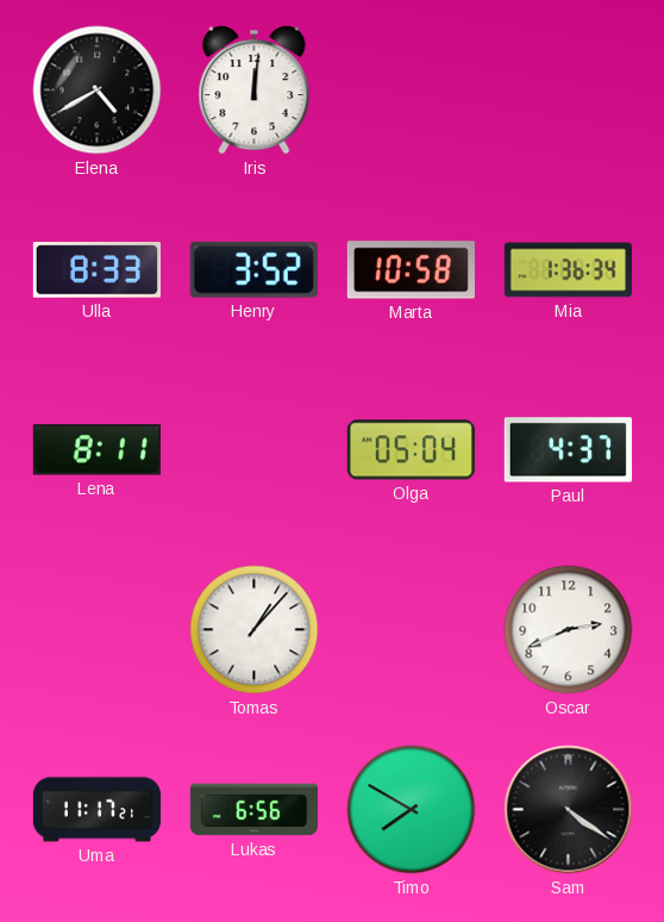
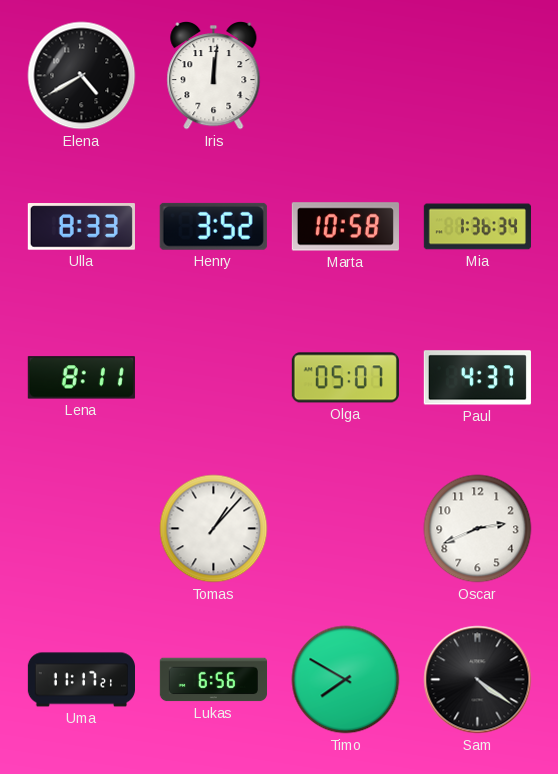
Olga: 05:04 -> 05:07
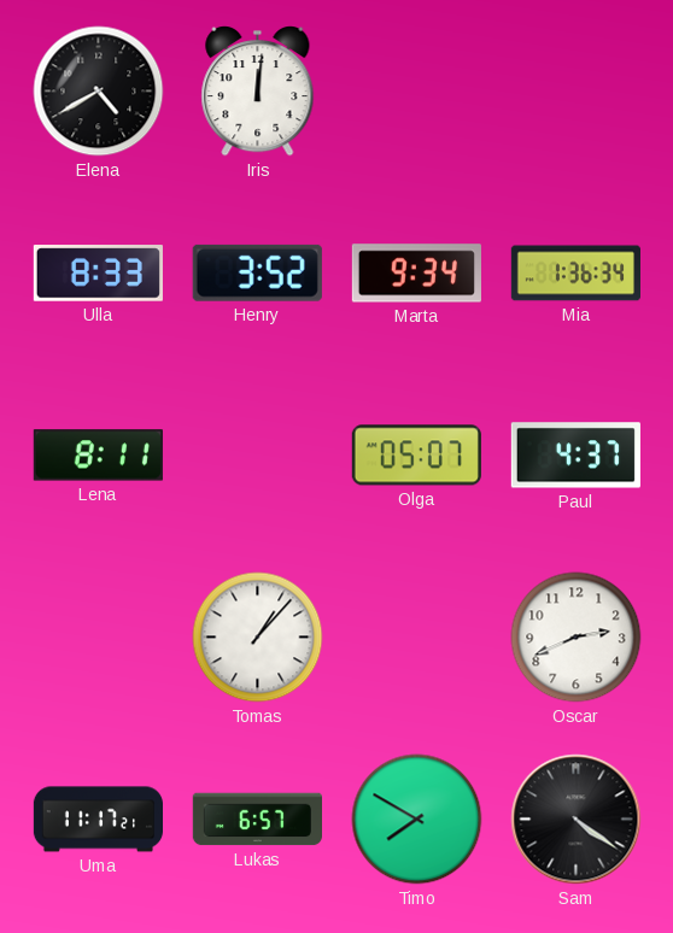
Marta: 10:58 -> 9:34
Lukas: 6:56 -> 6:57
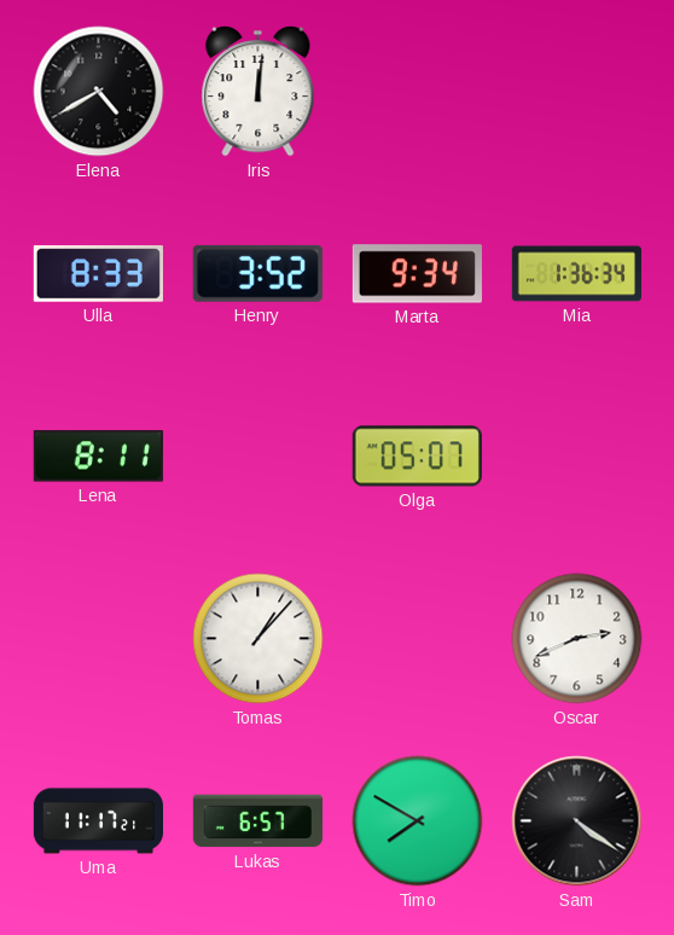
Paul: 4:37 -> none
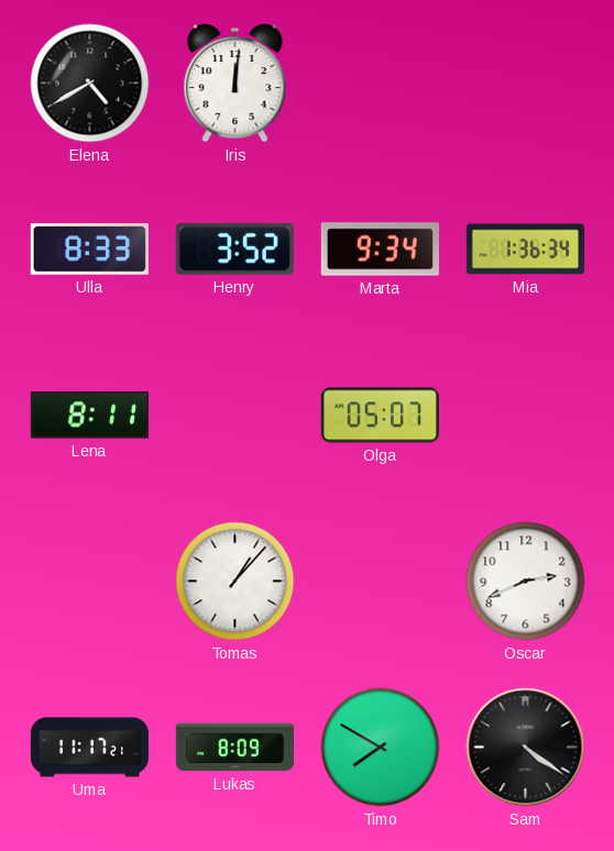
Lukas: 6:57 -> 8:09
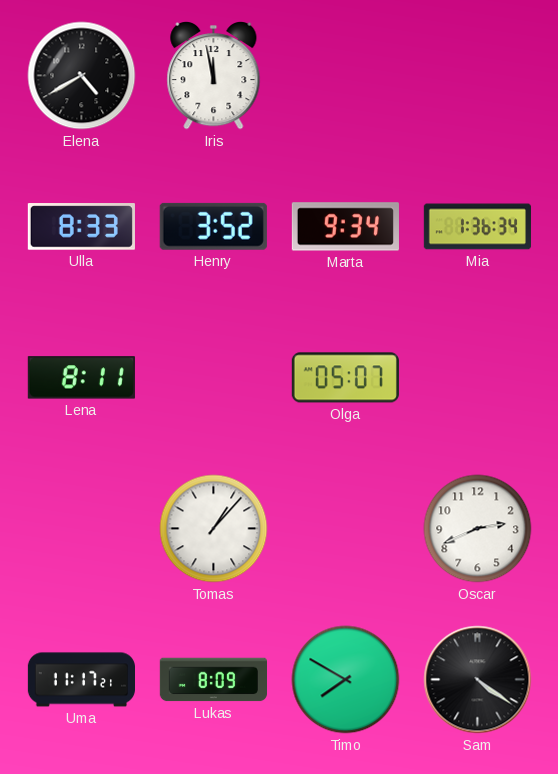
Iris: 12:01 -> 11:58
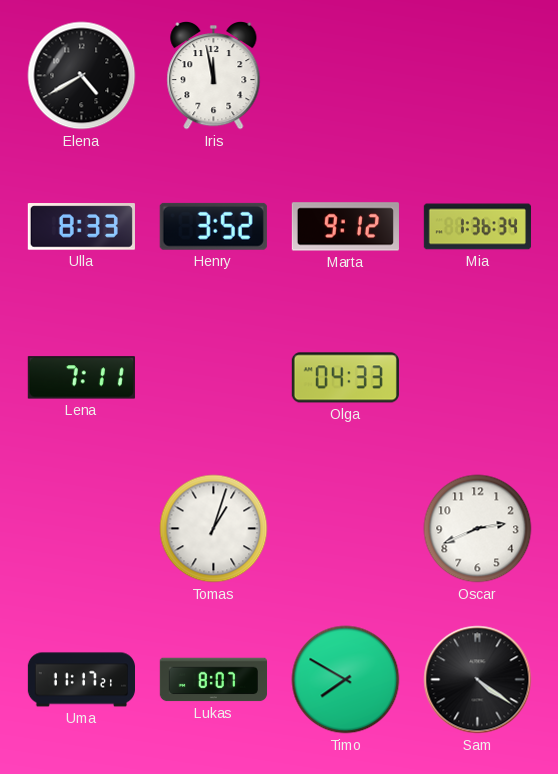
Marta: 9:34 -> 9:12
Lena: 8:11 -> 7:11
Olga: 05:07 -> 04:33
Tomas: 1:07 -> 1:03
Lukas: 8:09 -> 8:07
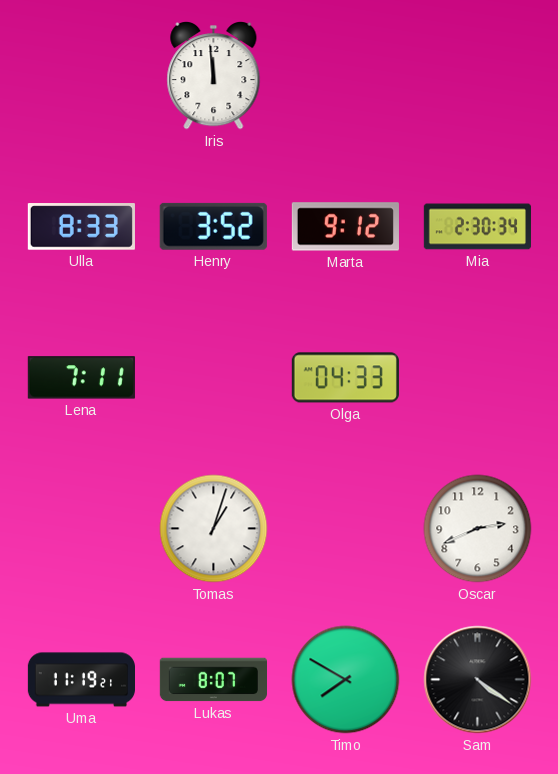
Elena: 4:40 -> none
Iris: 11:58 -> 11:59
Mia: 1:36 -> 2:30
Uma: 11:17 -> 11:19
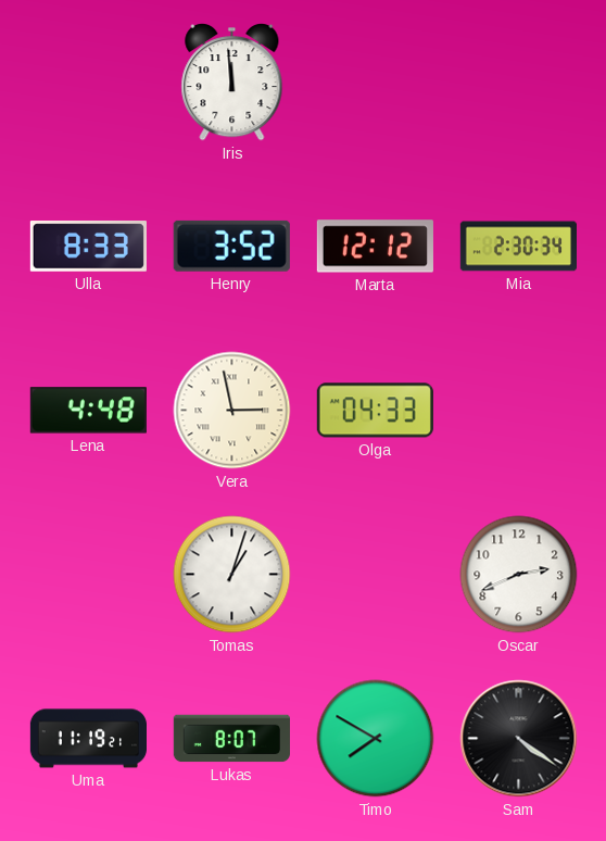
Marta: 9:12 -> 12:12
Lena: 7:11 -> 4:48
Vera: none -> 2:58
